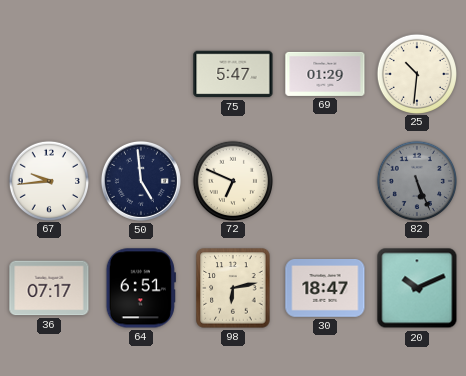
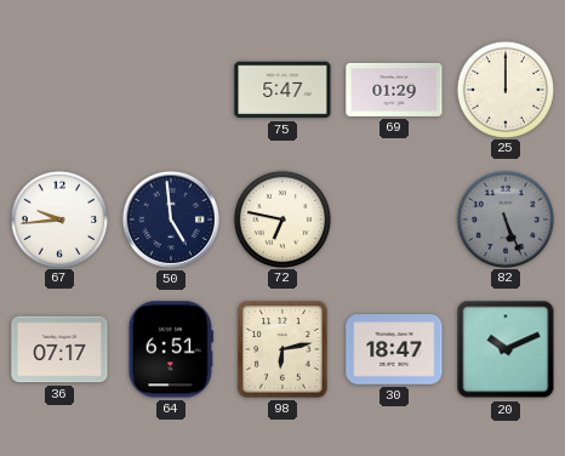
25: 10:31 -> 12:00
72: 6:49 -> 6:47
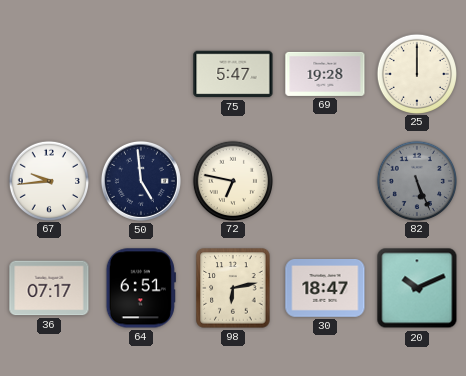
69: 01:29 -> 19:28
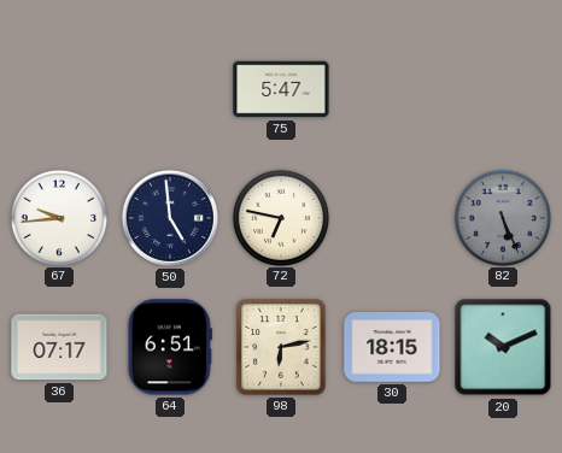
69: 19:28 -> none
25: 12:00 -> none
30: 18:47 -> 18:15
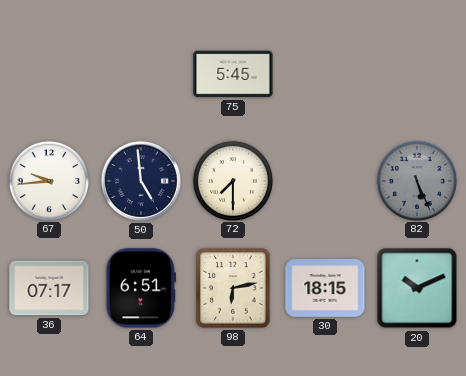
75: 5:47 -> 5:45
72: 6:47 -> 7:30
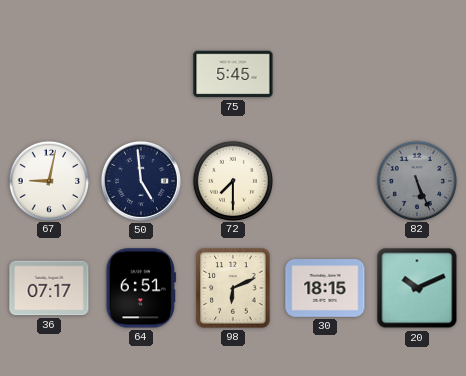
67: 9:44 -> 9:02
98: 6:13 -> 6:11
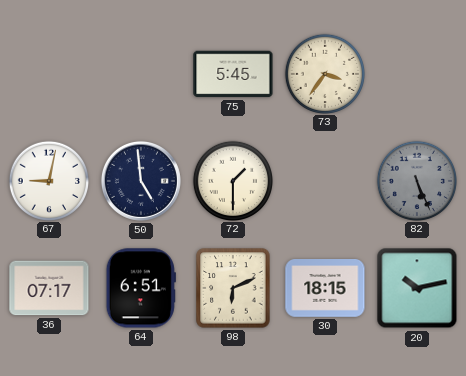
73: none -> 3:36
72: 7:30 -> 1:30
20: 10:11 -> 10:13
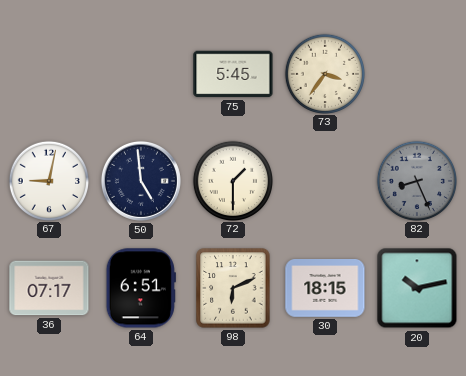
82: 5:26 -> 8:26
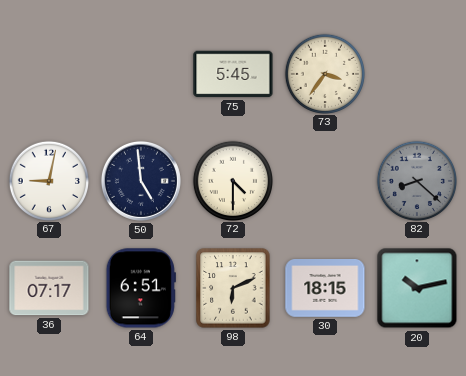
72: 1:30 -> 4:30
82: 8:26 -> 8:22
